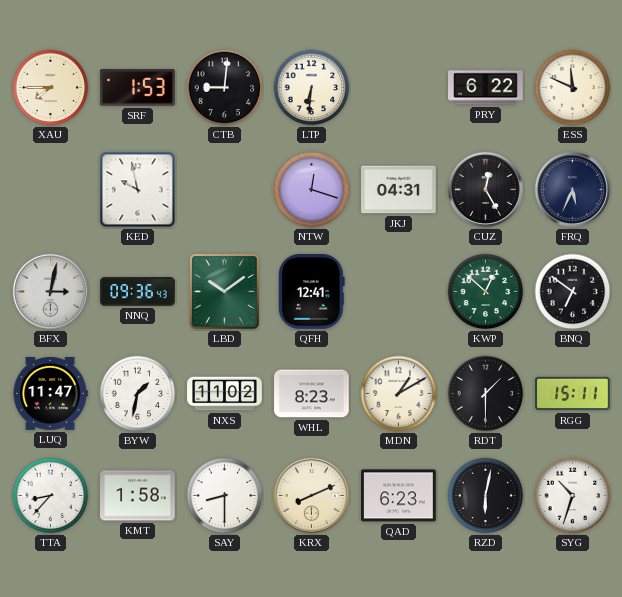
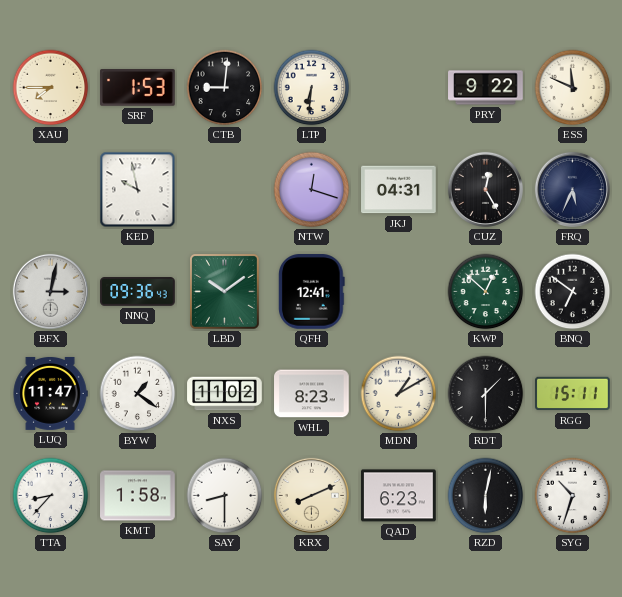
PRY: 6:22 -> 9:22
BYW: 1:32 -> 1:21
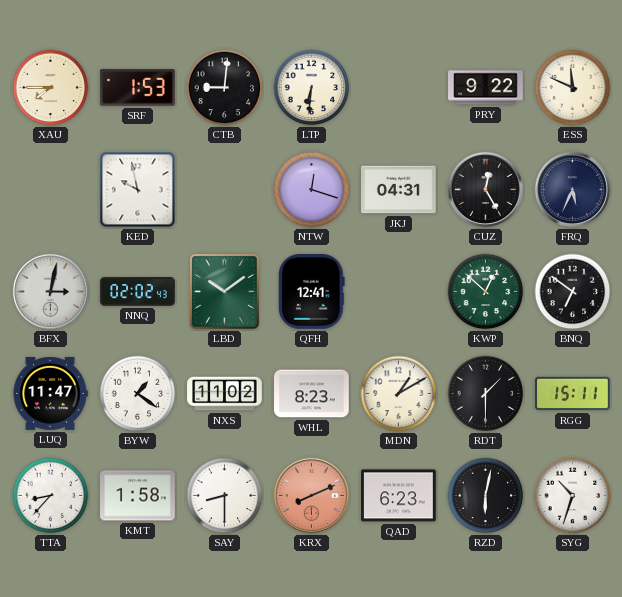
NNQ: 09:36 -> 02:02
KRX dial: cream -> salmon
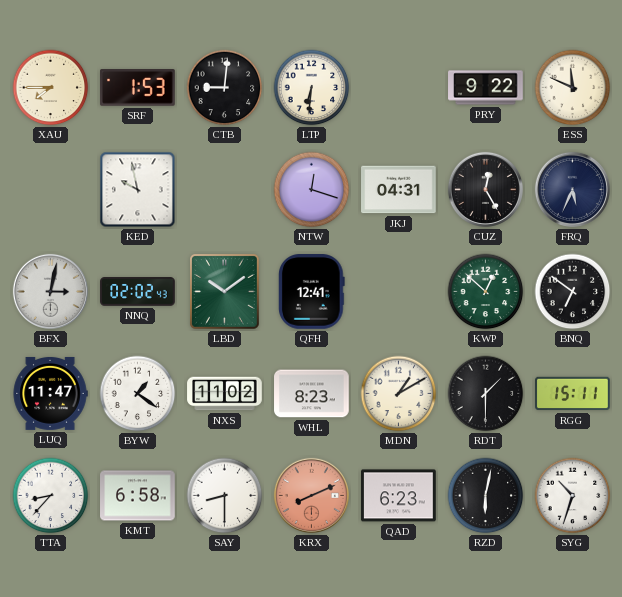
KMT: 1:58 -> 6:58
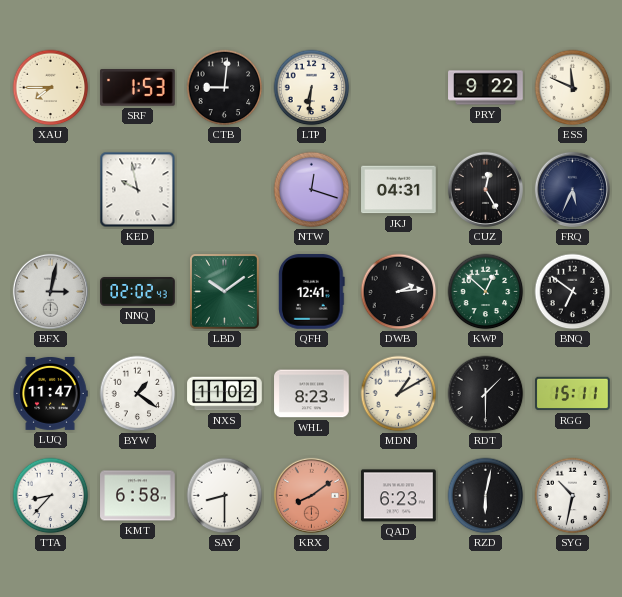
DWB: none -> 2:14
KRX: 8:11 -> 8:09
SYG: 10:33 -> 10:32
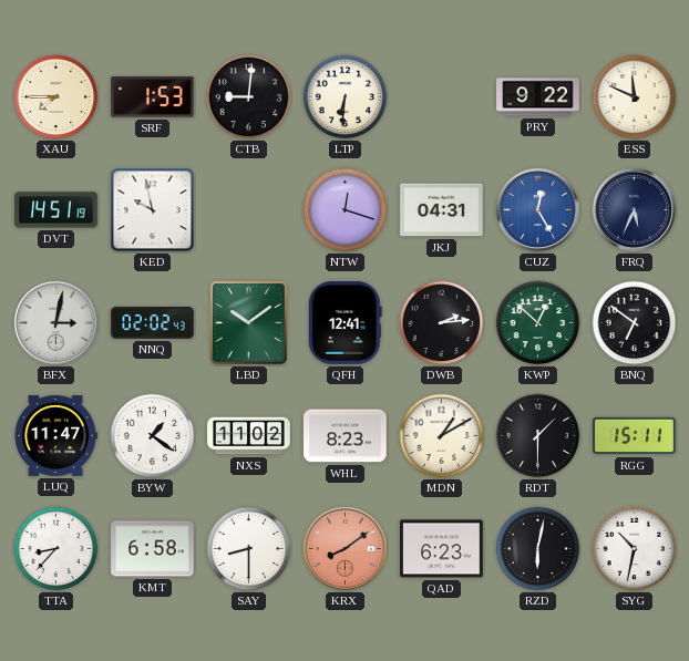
DVT: none -> 14:51
CUZ dial: black -> blue
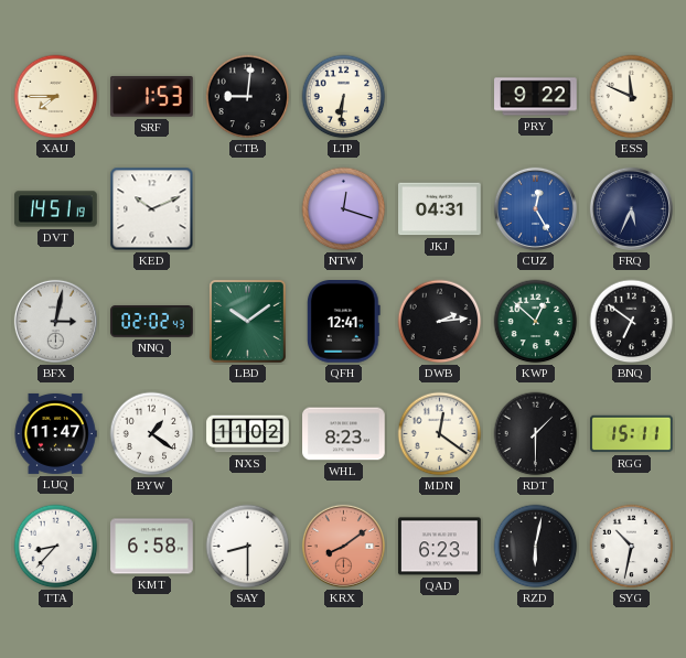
KED: 9:58 -> 10:11
MDN: 1:10 -> 12:21
